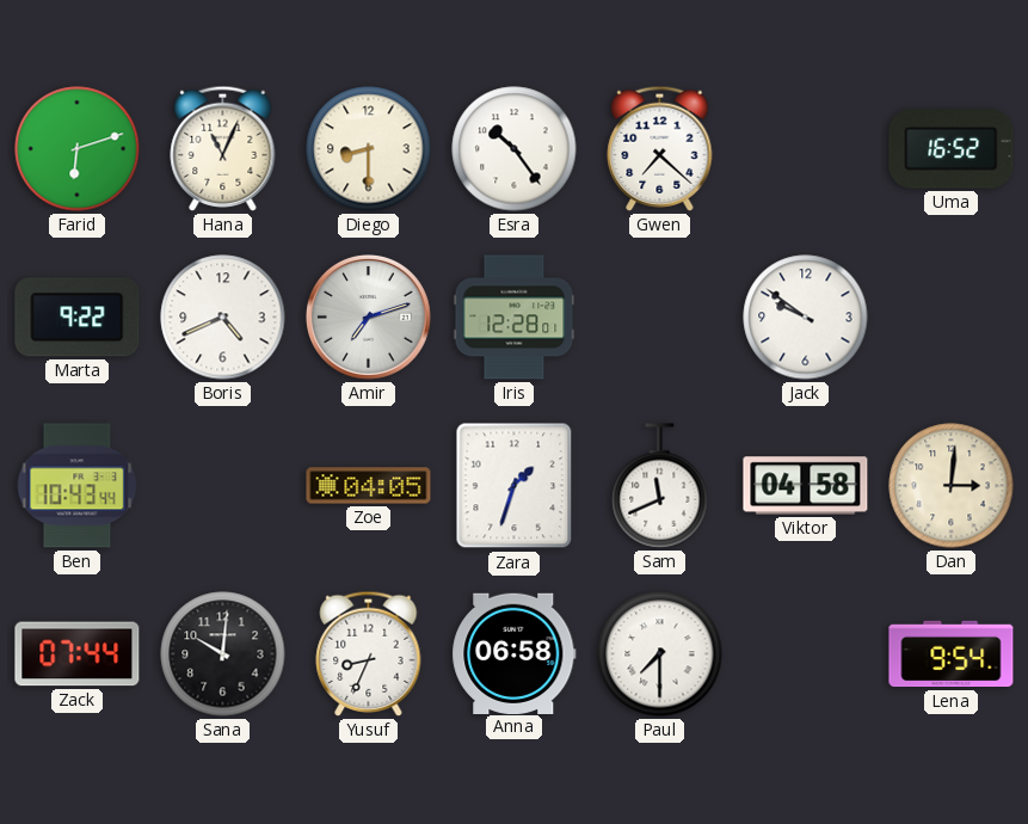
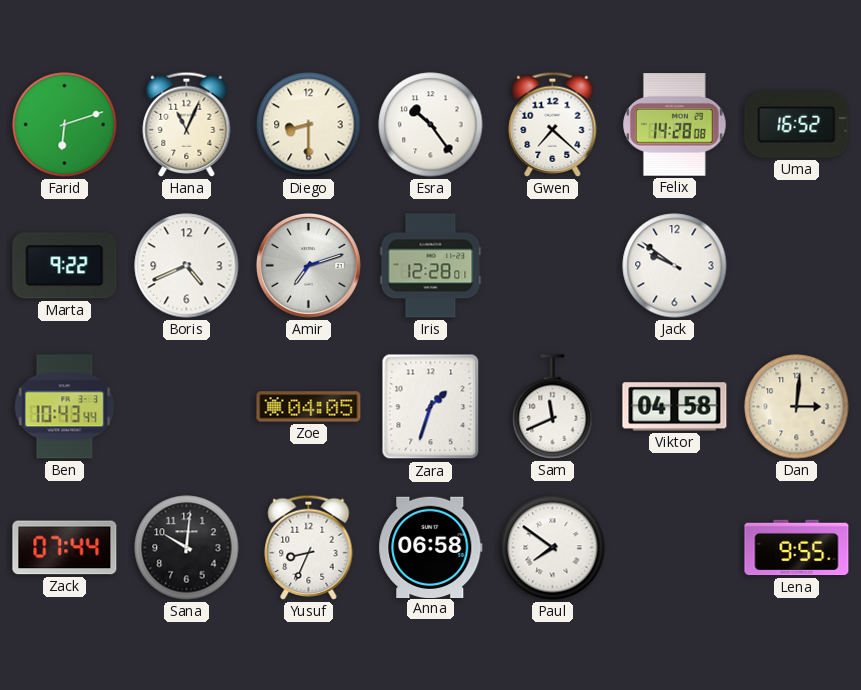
Felix: none -> 14:28
Paul: 7:30 -> 7:51
Lena: 9:54 -> 9:55
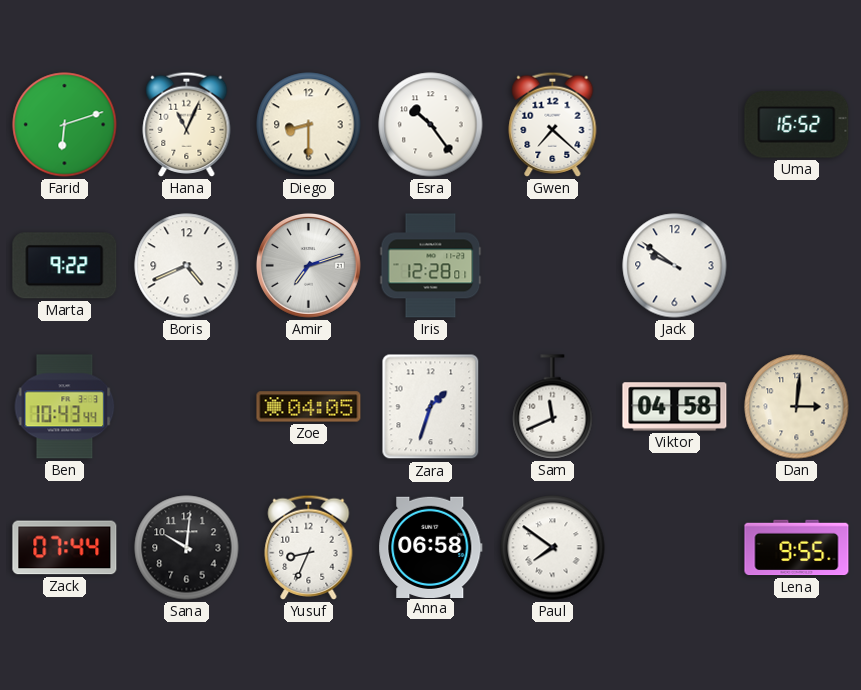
Felix: 14:28 -> none
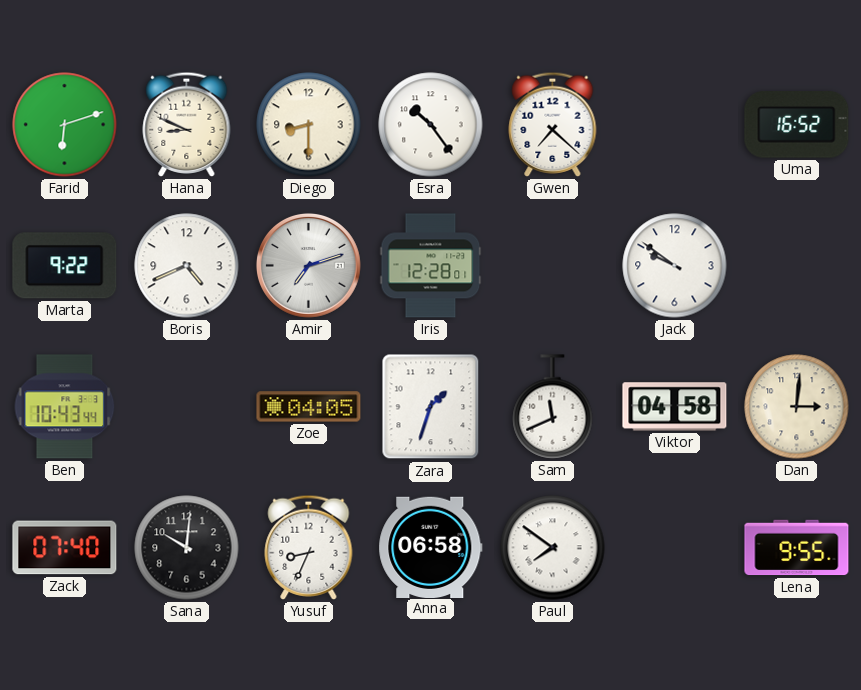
Hana: 11:04 -> 8:49
Zack: 07:44 -> 07:40
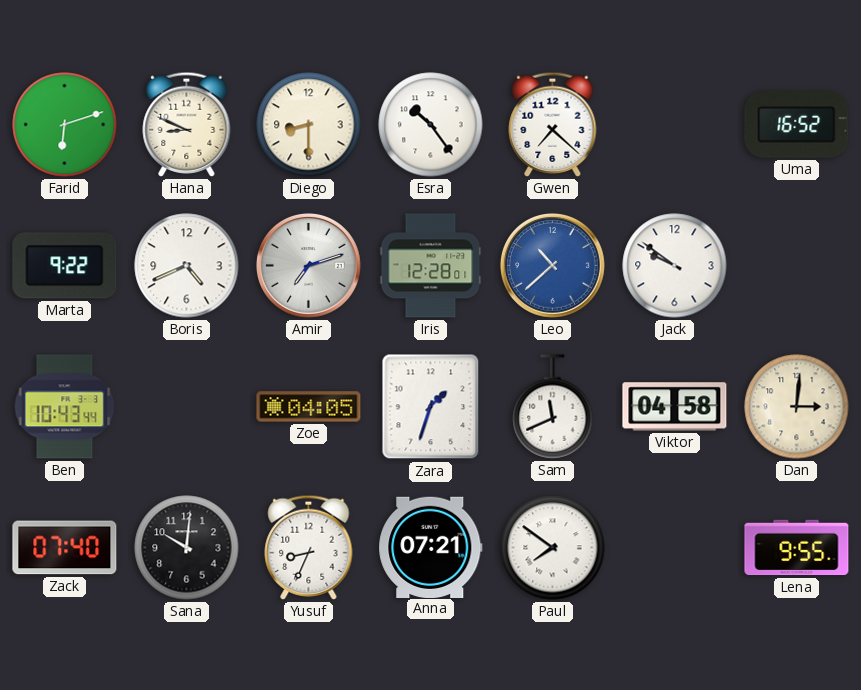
Leo: none -> 10:38
Anna: 06:58 -> 07:21
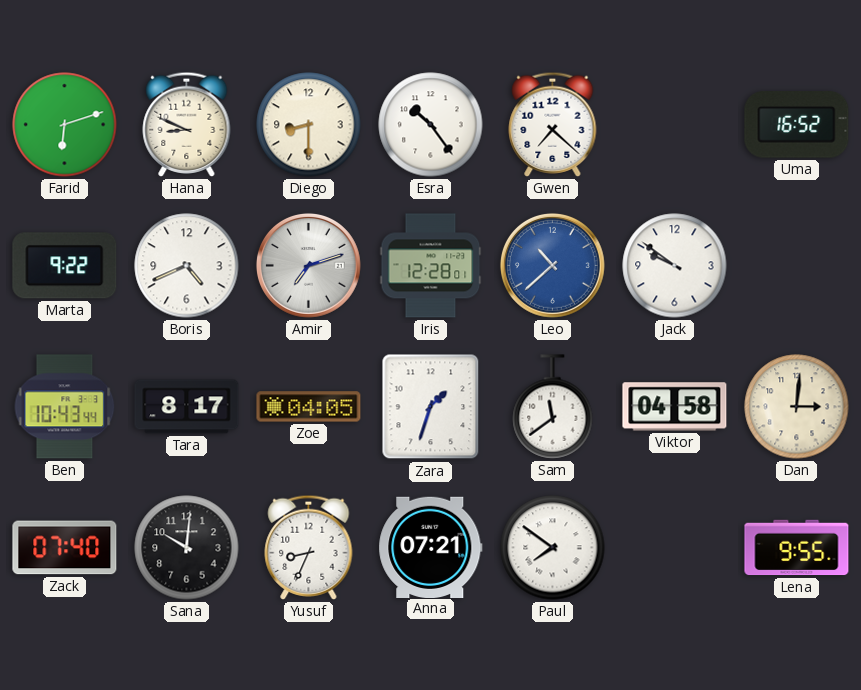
Tara: none -> 8:17
Sam: 11:41 -> 11:39
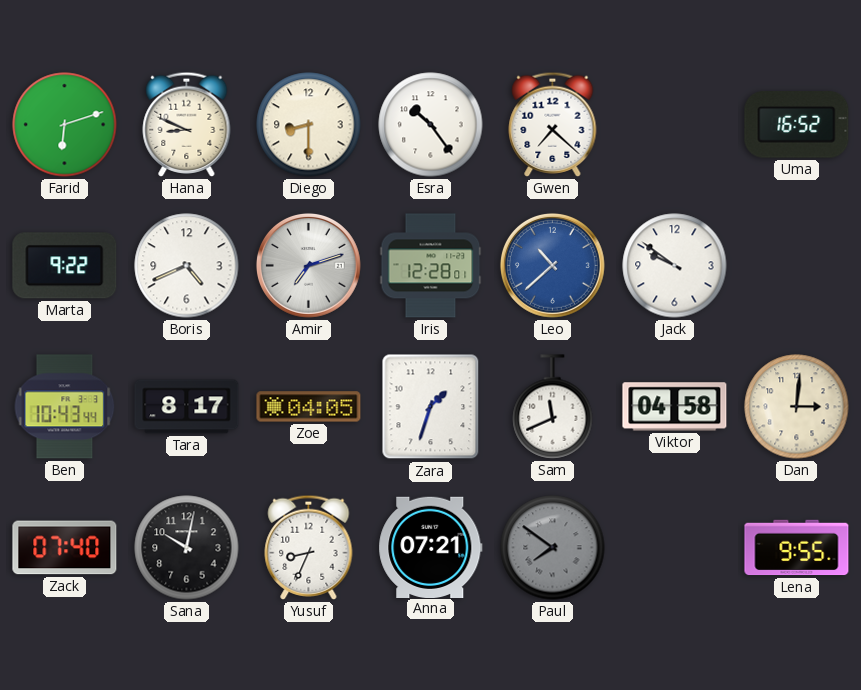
Sam: 11:39 -> 11:41
Sana: 10:01 -> 10:02
Paul dial: white -> grey
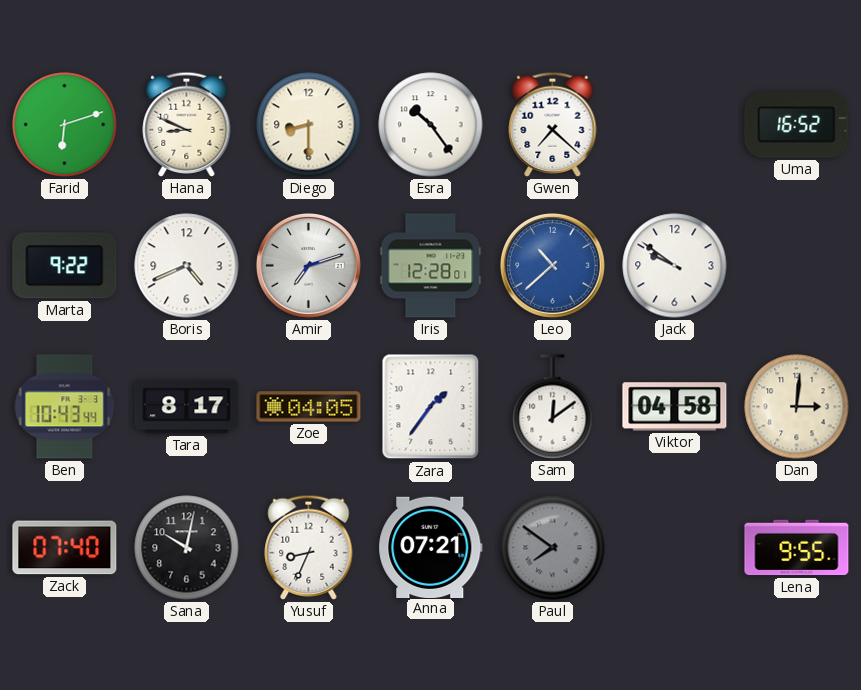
Zara: 1:33 -> 1:36
Sam: 11:41 -> 12:09
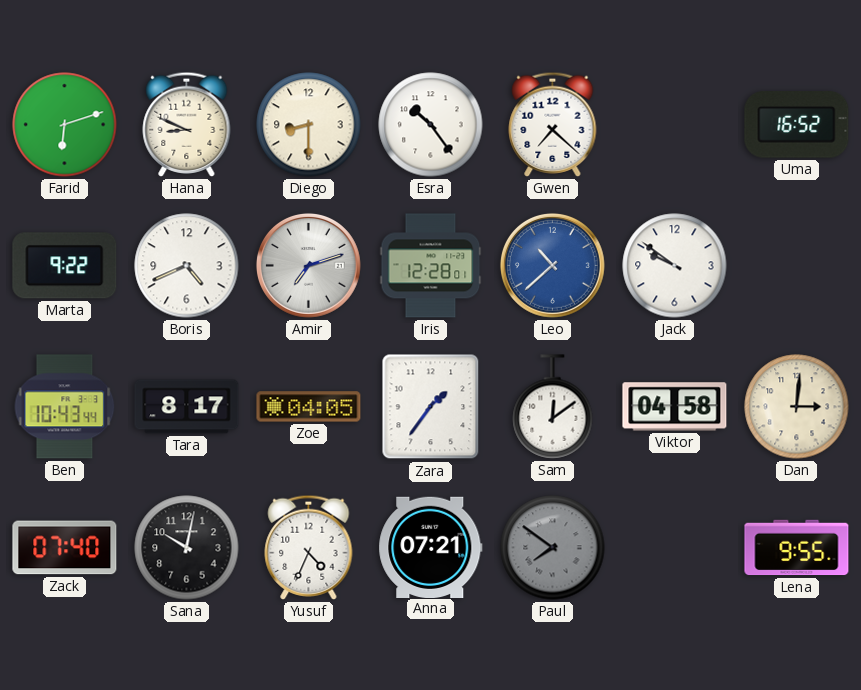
Yusuf: 8:34 -> 4:34
